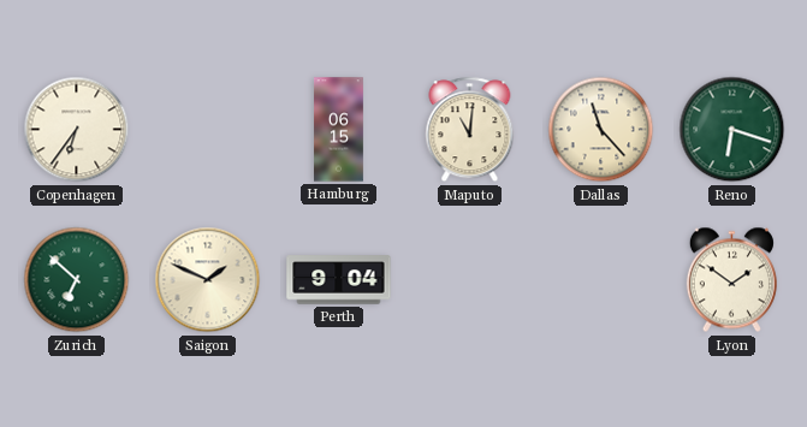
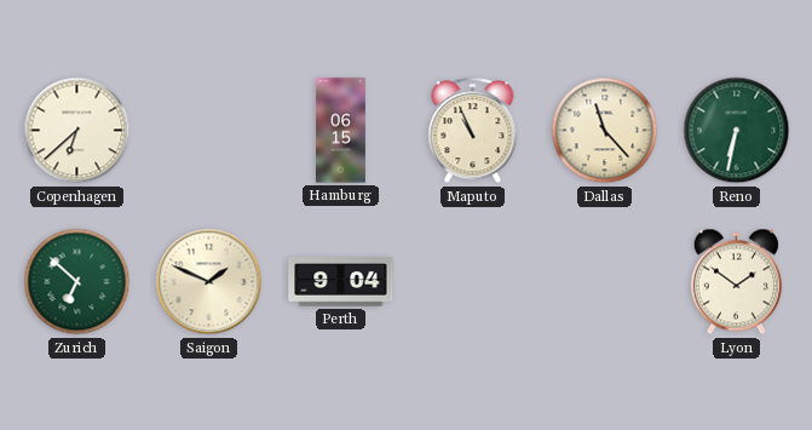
Copenhagen: 6:36 -> 6:38
Maputo: 11:01 -> 10:56
Reno: 6:18 -> 6:32
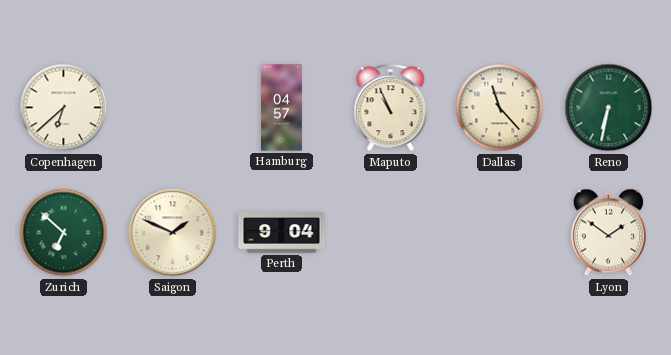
Hamburg: 06:15 -> 04:57
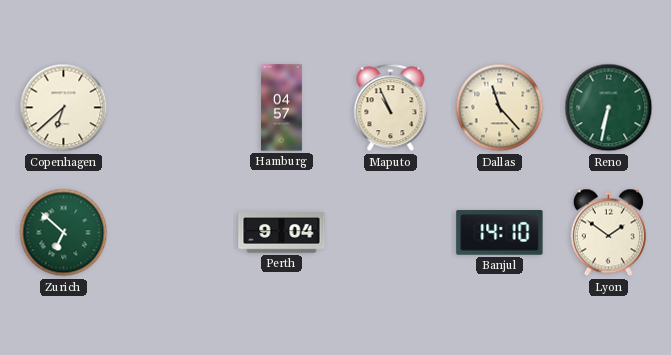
Saigon: 1:49 -> none
Banjul: none -> 14:10
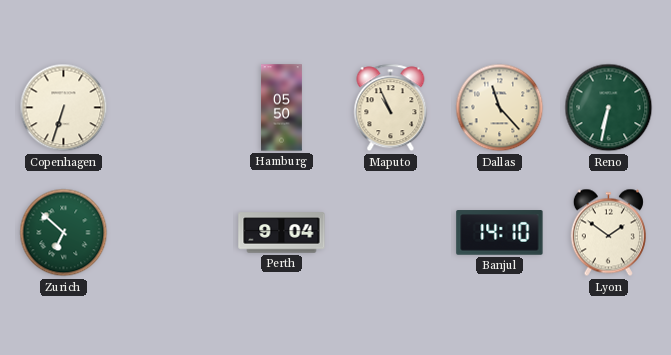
Copenhagen: 6:38 -> 6:33
Hamburg: 04:57 -> 05:50
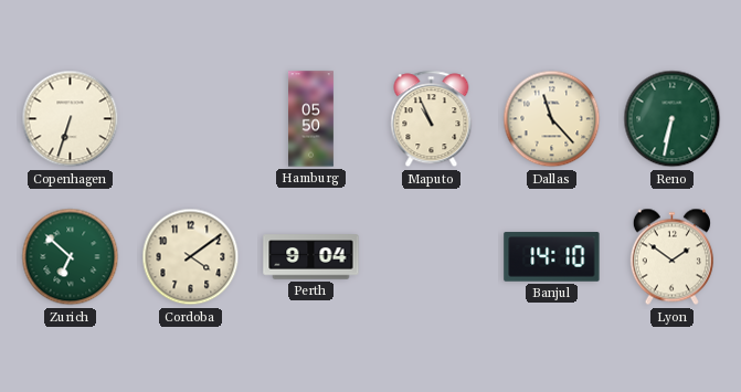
Cordoba: none -> 4:09
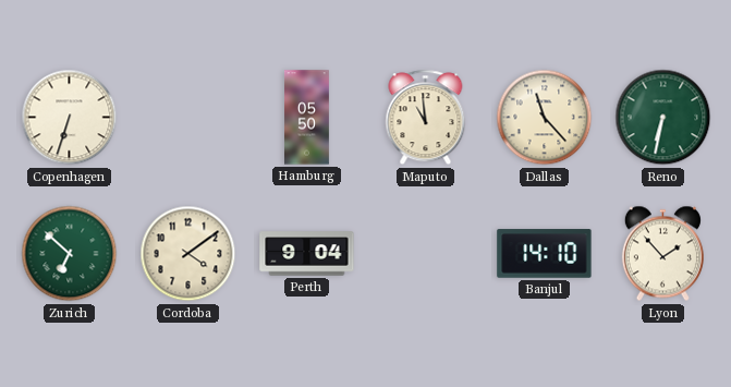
Maputo: 10:56 -> 10:59
Lyon: 1:51 -> 1:53
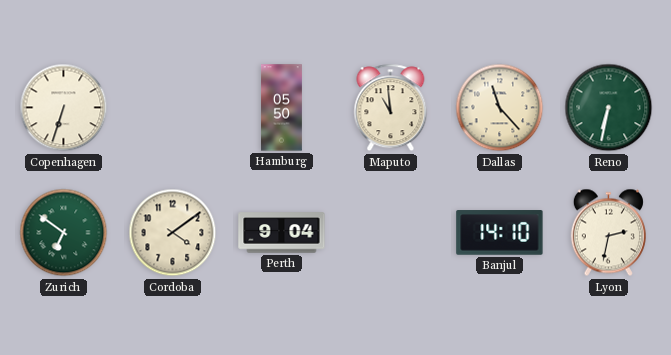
Zurich: 6:52 -> 6:51
Lyon: 1:53 -> 2:32
